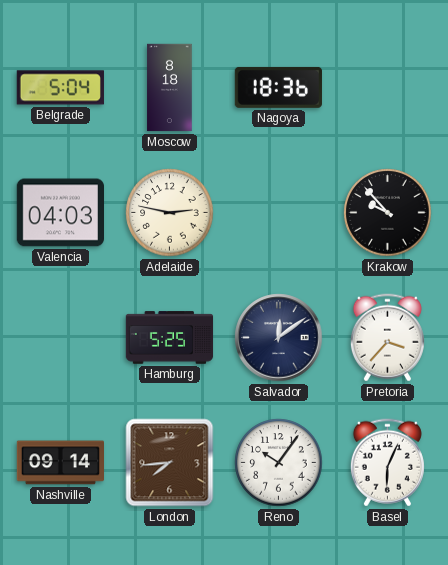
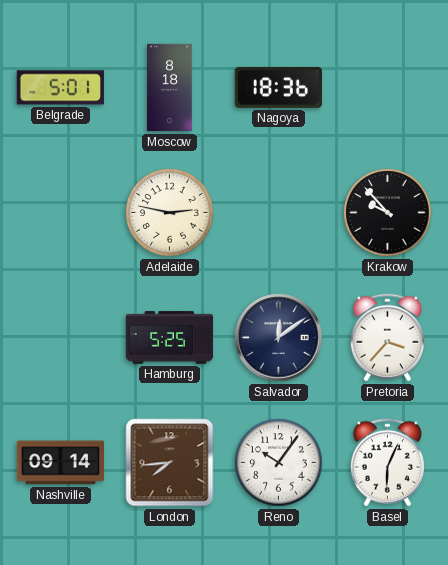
Belgrade: 5:04 -> 5:01
Valencia: 04:03 -> none
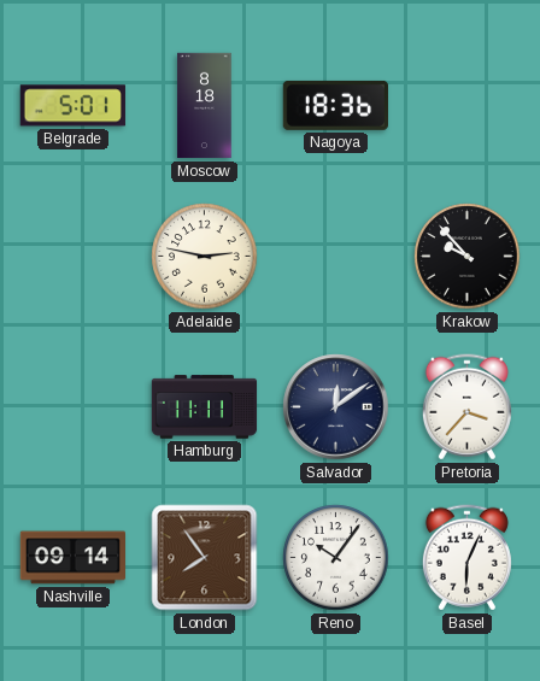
Hamburg: 5:25 -> 11:11
London: 7:44 -> 7:54
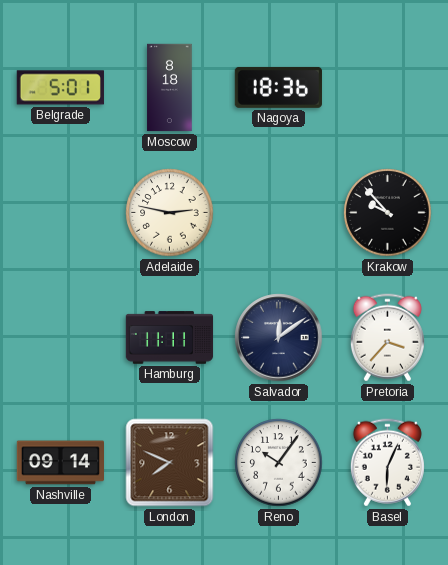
London: 7:54 -> 7:49
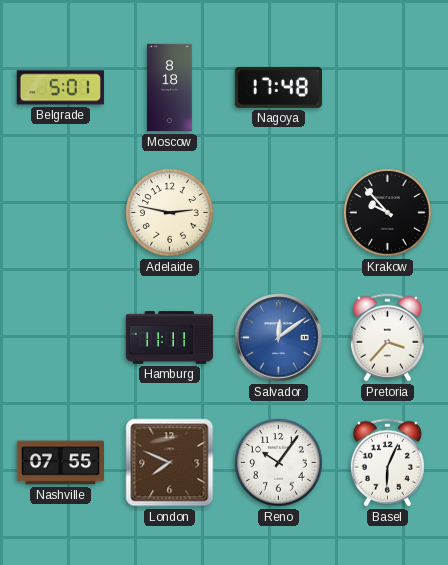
Nagoya: 18:36 -> 17:48
Salvador dial: navy -> blue
Nashville: 09:14 -> 07:55
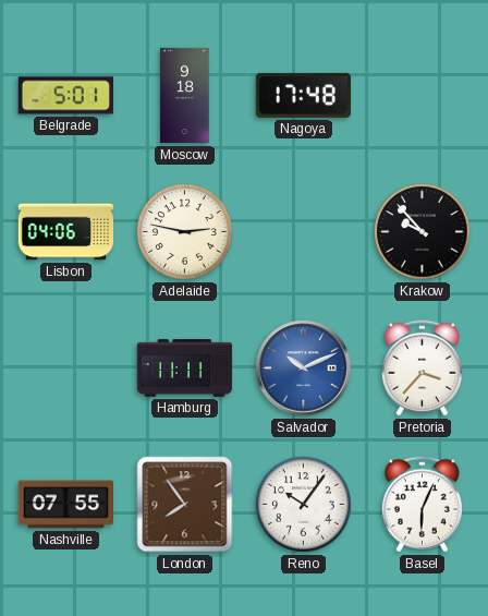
Moscow: 8:18 -> 9:18
Lisbon: none -> 04:06
Salvador: 12:09 -> 10:11
London: 7:49 -> 7:54
